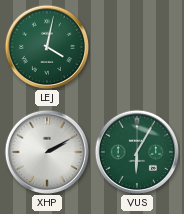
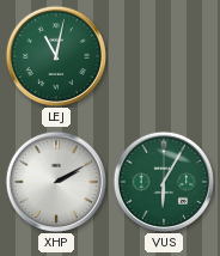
LEJ: 4:02 -> 11:02
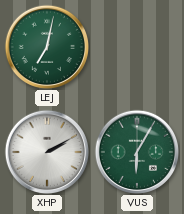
LEJ: 11:02 -> 7:02
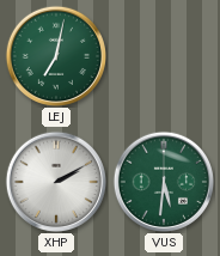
VUS: 6:05 -> 5:31
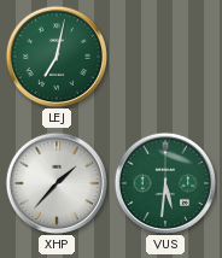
XHP: 2:10 -> 1:37
